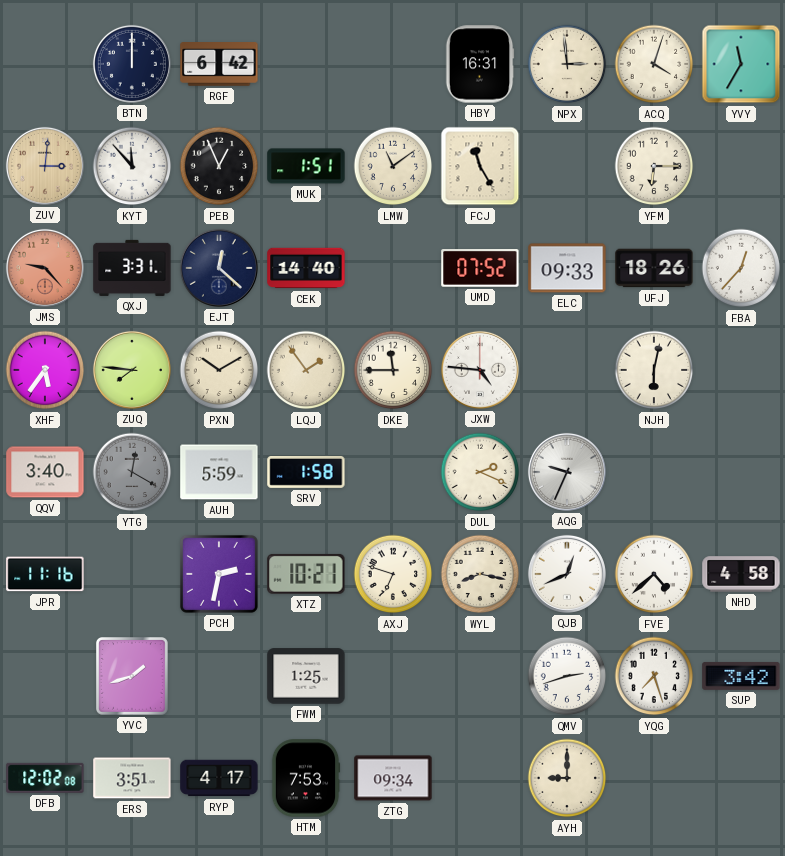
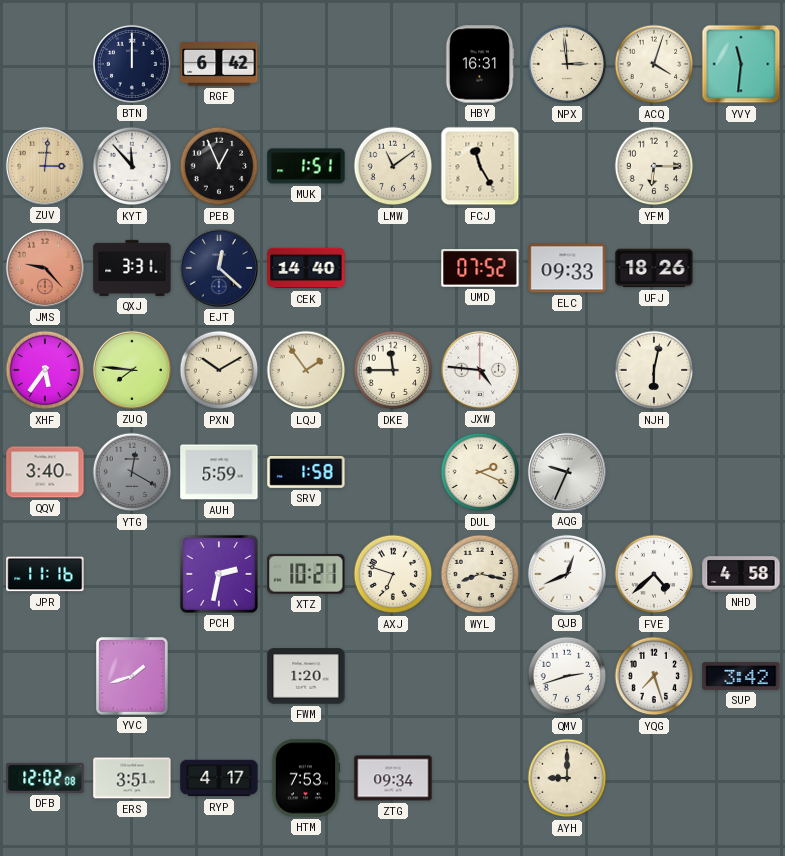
YVY: 11:35 -> 11:31
FBA: 12:37 -> none
FWM: 1:25 -> 1:20
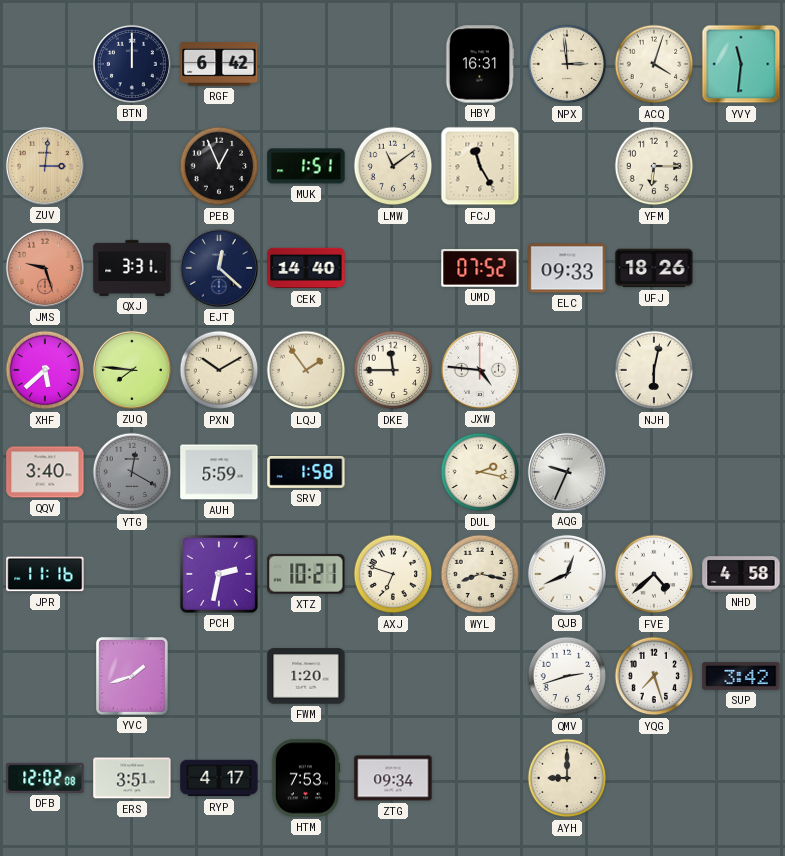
KYT: 11:53 -> none
JMS: 9:23 -> 9:27
XHF: 5:36 -> 5:38
DUL: 2:19 -> 2:17
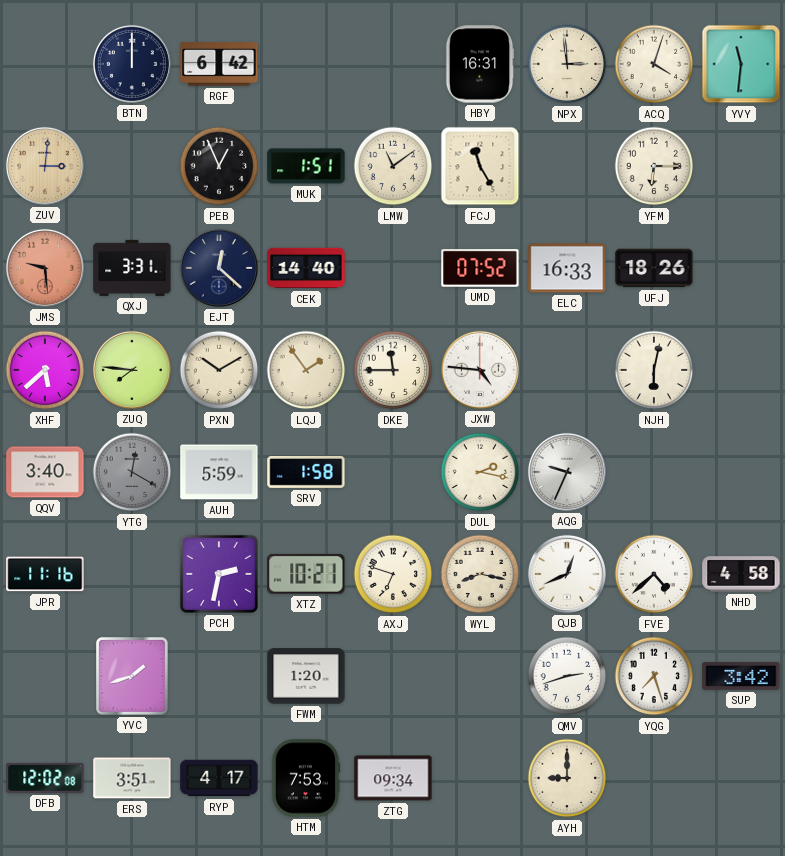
JMS: 9:27 -> 9:29
ELC: 09:33 -> 16:33
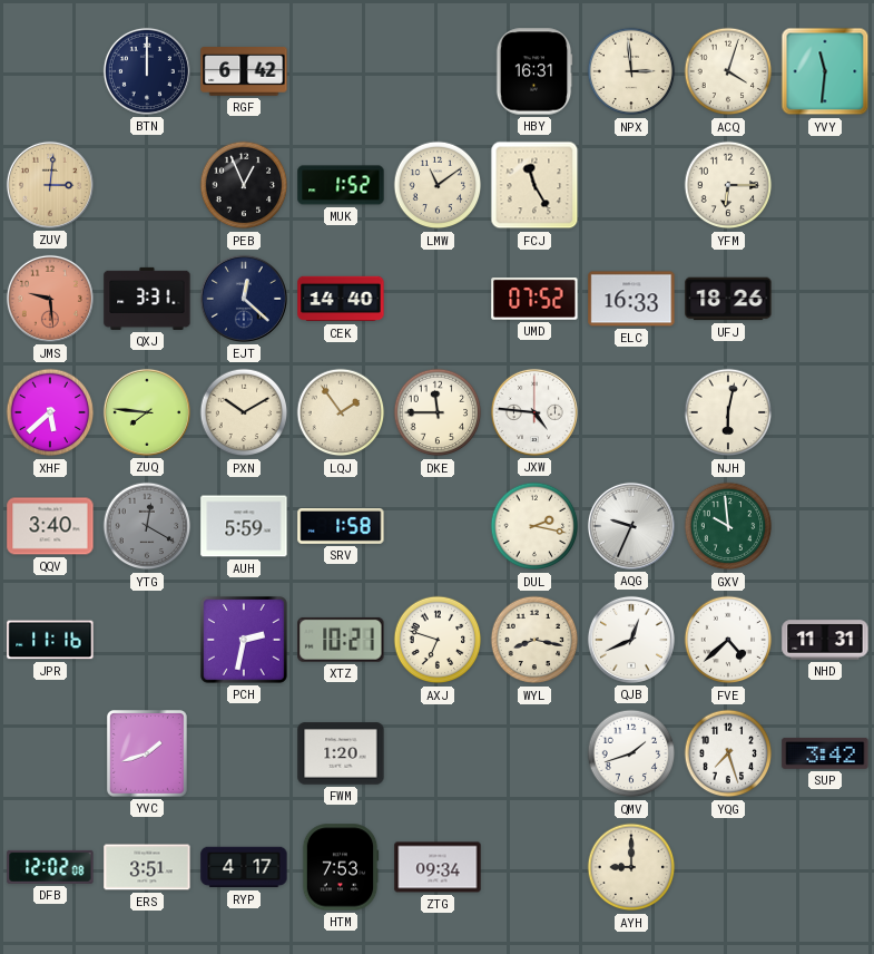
MUK: 1:51 -> 1:52
GXV: none -> 9:59
NHD: 4:58 -> 11:31
QMV: 2:42 -> 1:42
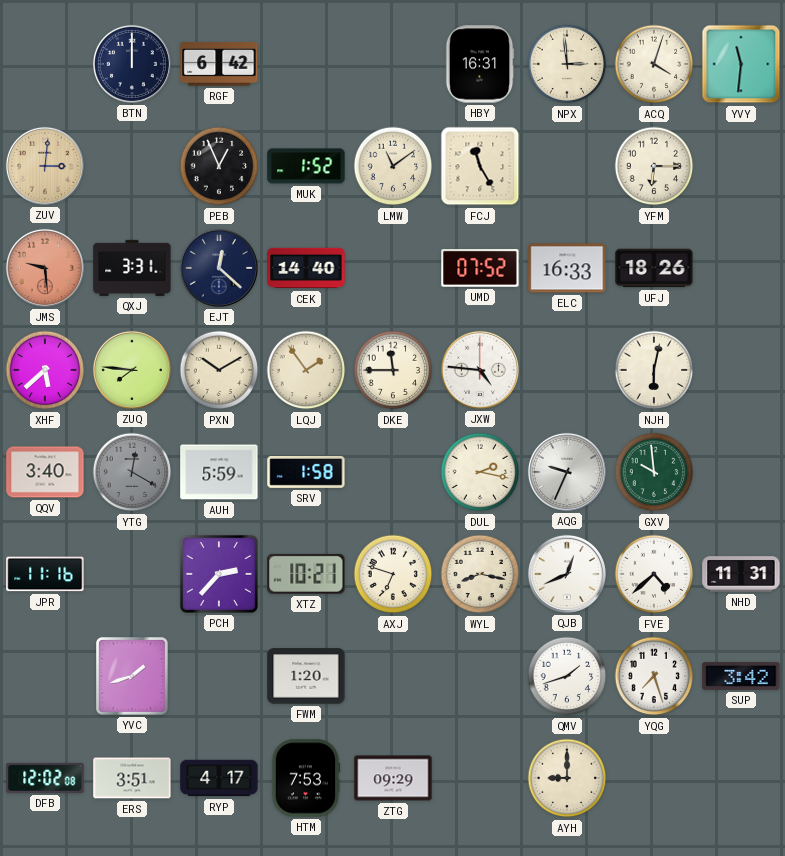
PCH: 2:32 -> 2:37
ZTG: 09:34 -> 09:29
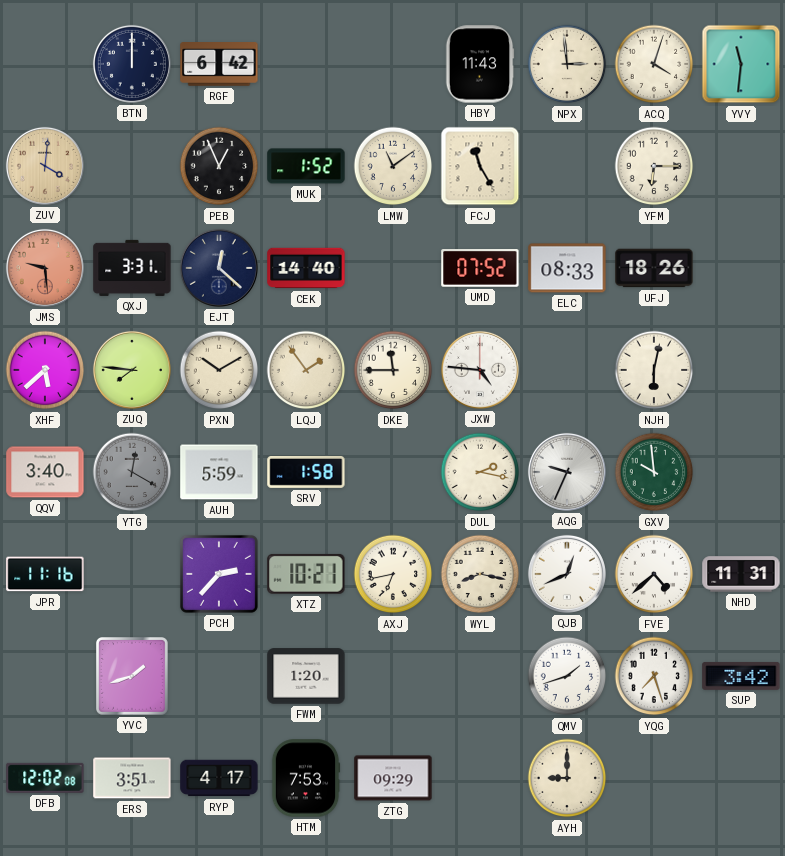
HBY: 16:31 -> 11:43
ZUV: 3:01 -> 4:01
ELC: 16:33 -> 08:33
AXJ: 6:48 -> 6:43
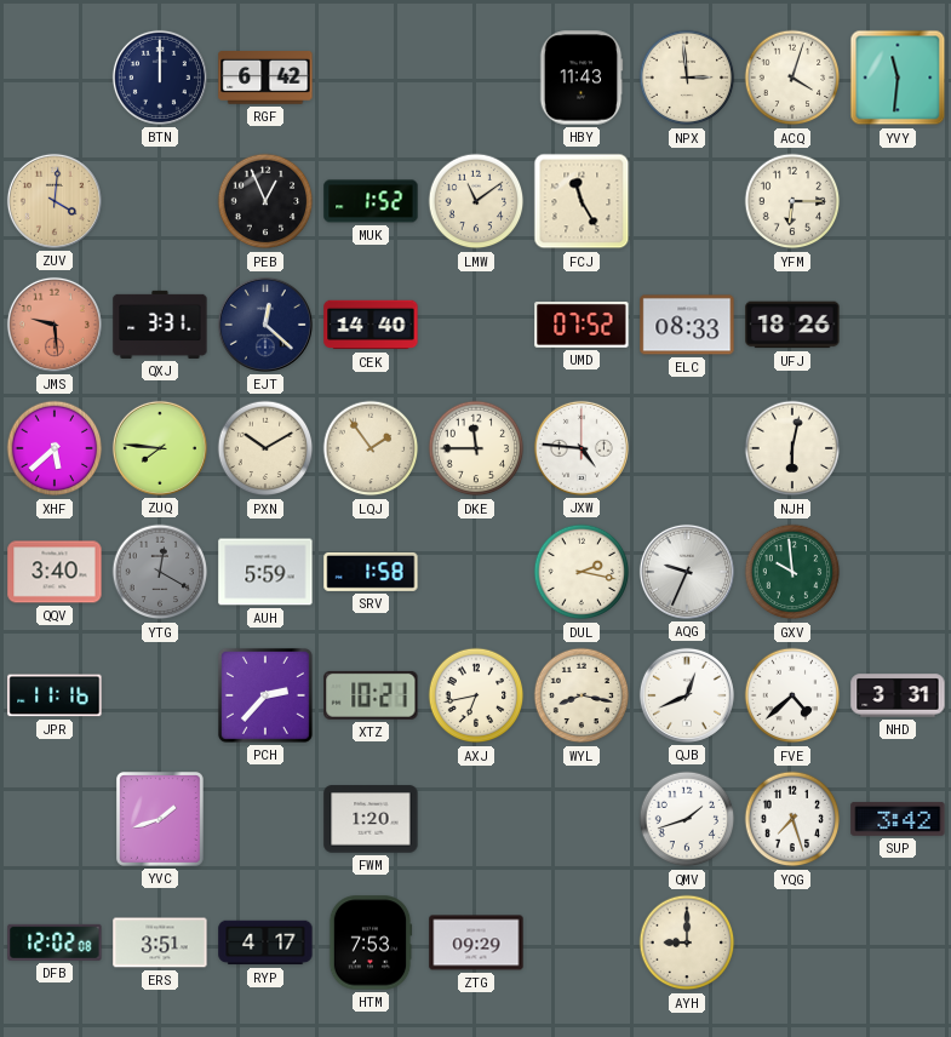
NHD: 11:31 -> 3:31
